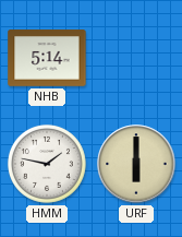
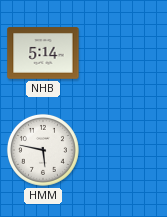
HMM: 1:47 -> 5:47
URF: 6:00 -> none
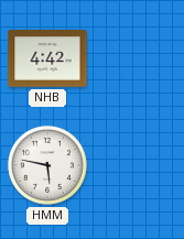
NHB: 5:14 -> 4:42
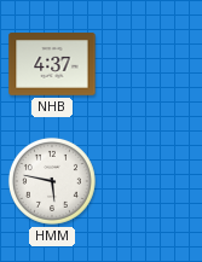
NHB: 4:42 -> 4:37
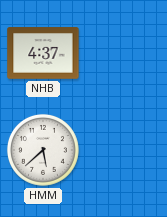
HMM: 5:47 -> 5:38
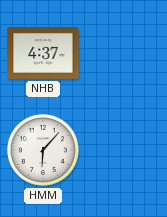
HMM: 5:38 -> 6:07
